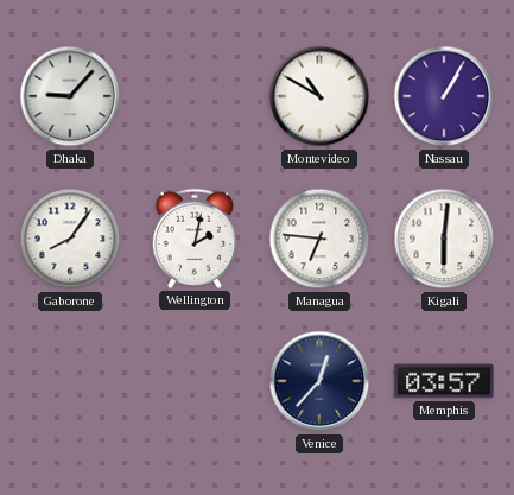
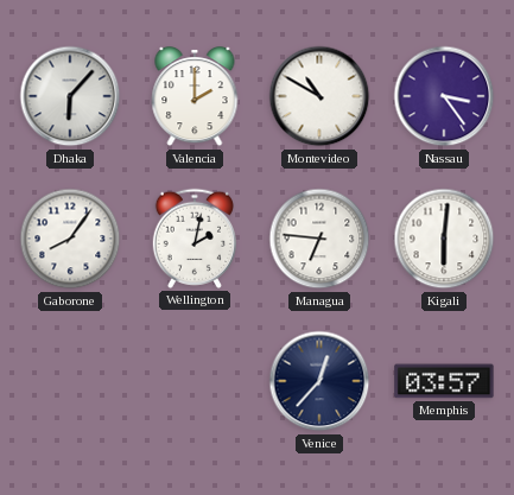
Dhaka: 9:07 -> 6:07
Valencia: none -> 2:00
Nassau: 1:05 -> 3:24
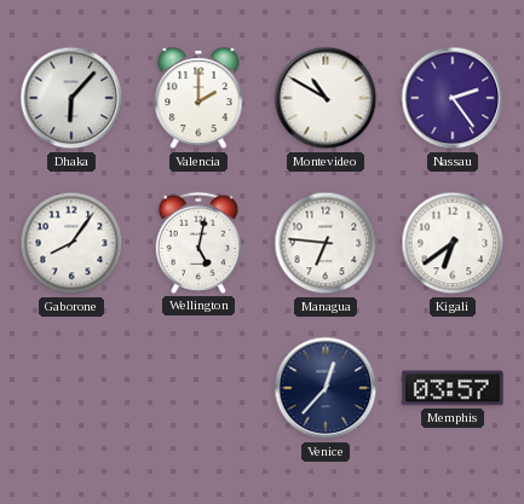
Nassau: 3:24 -> 2:24
Wellington: 2:02 -> 5:02
Kigali: 6:01 -> 6:39
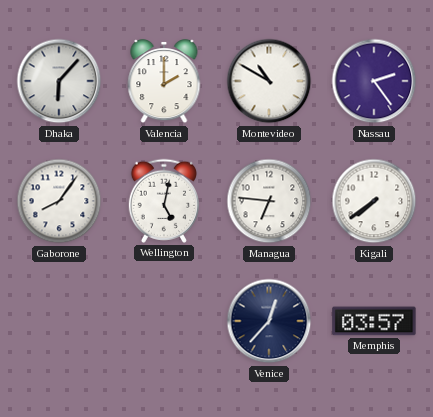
Kigali: 6:39 -> 7:39
